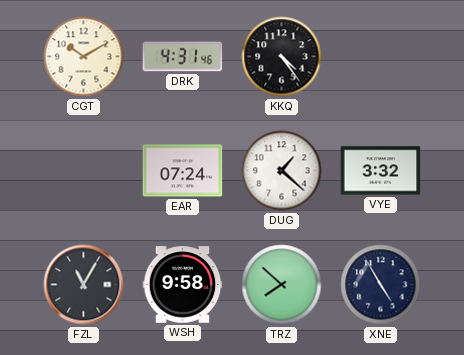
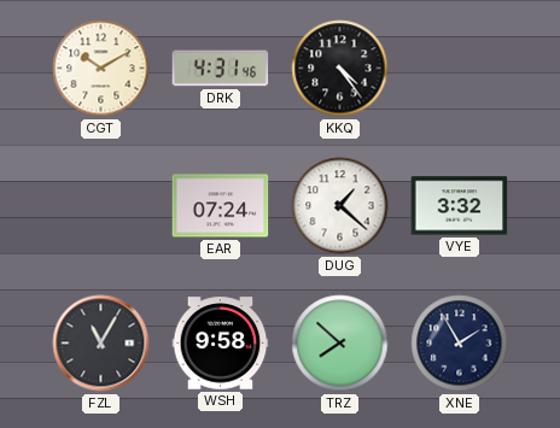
XNE: 4:55 -> 1:55
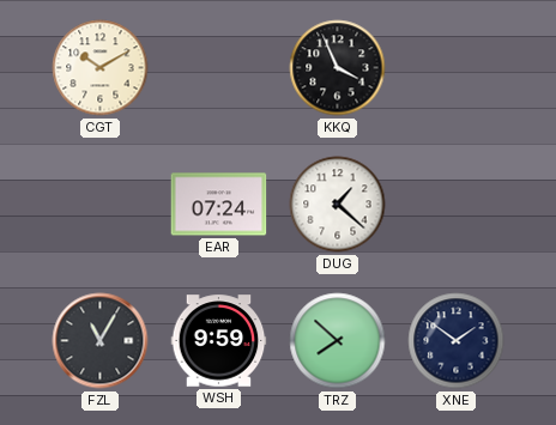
DRK: 4:31 -> none
KKQ: 4:24 -> 3:56
VYE: 3:32 -> none
WSH: 9:58 -> 9:59
XNE: 1:55 -> 1:51
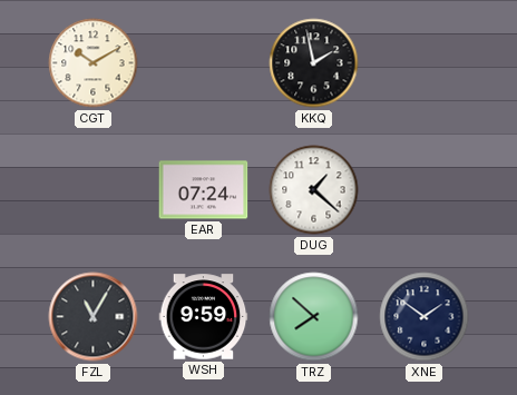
KKQ: 3:56 -> 1:58
